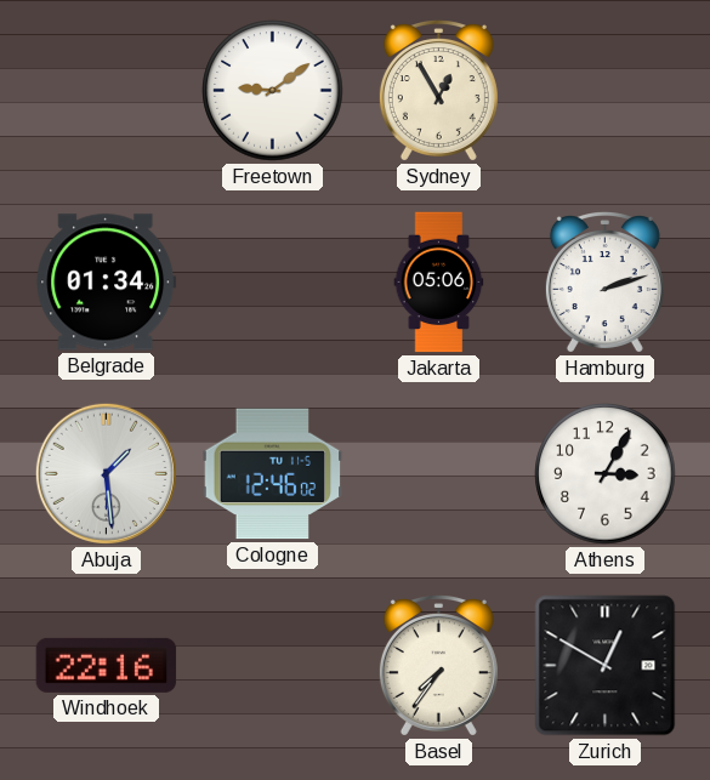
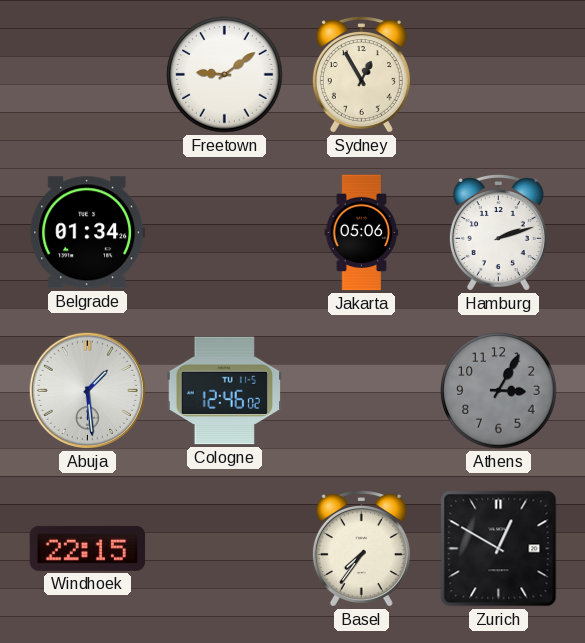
Athens dial: white -> grey
Windhoek: 22:16 -> 22:15
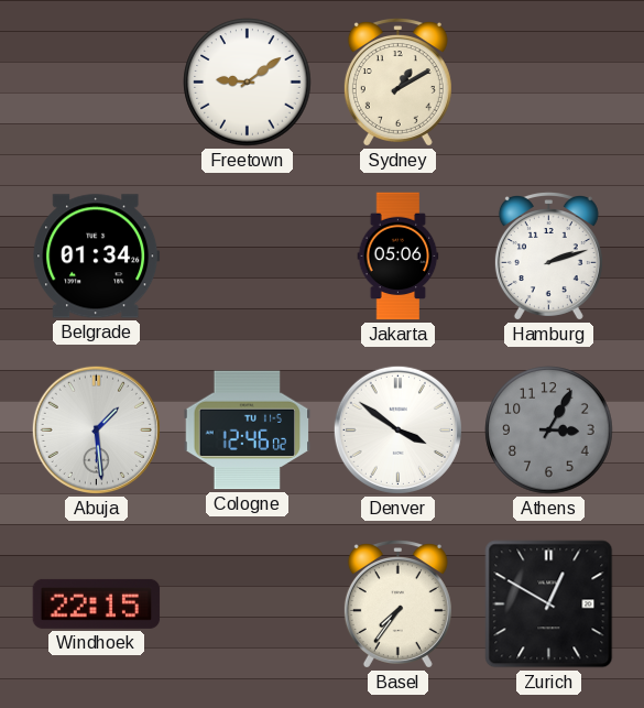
Sydney: 12:55 -> 1:10
Denver: none -> 3:51
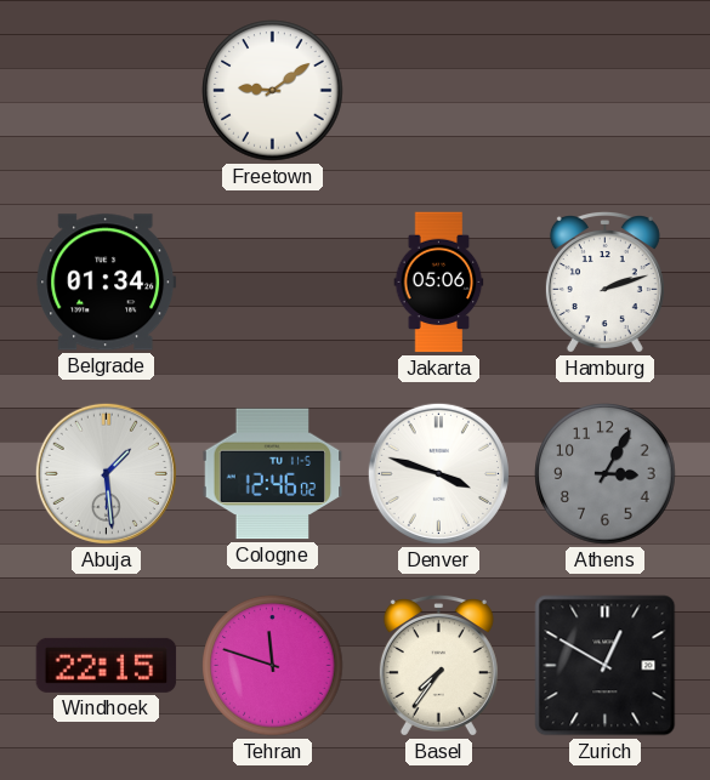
Sydney: 1:10 -> none
Denver: 3:51 -> 3:48
Tehran: none -> 11:48
